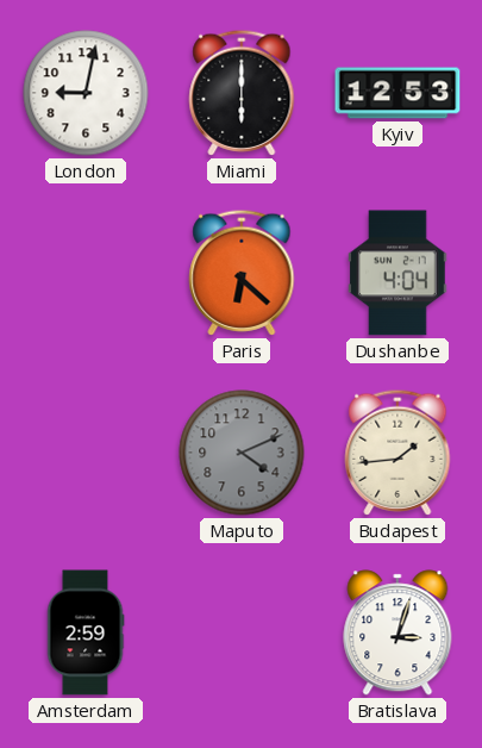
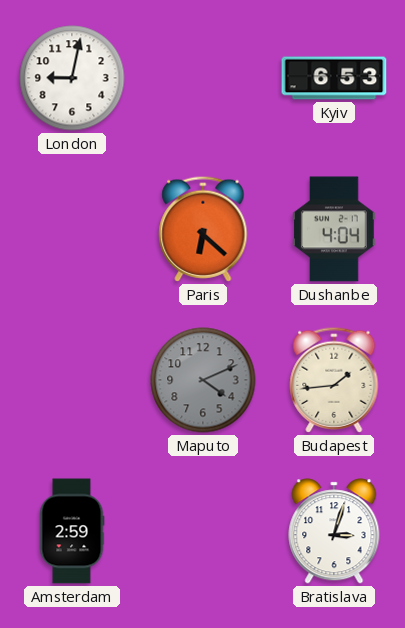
Miami: 6:00 -> none
Kyiv: 12:53 -> 6:53
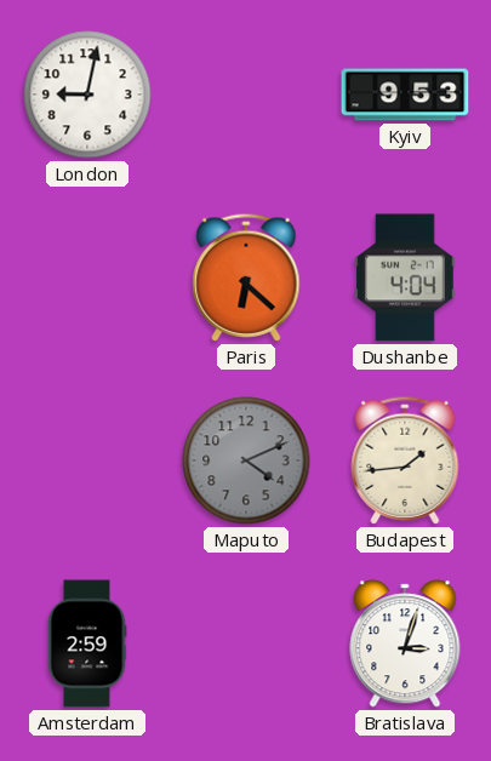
Kyiv: 6:53 -> 9:53
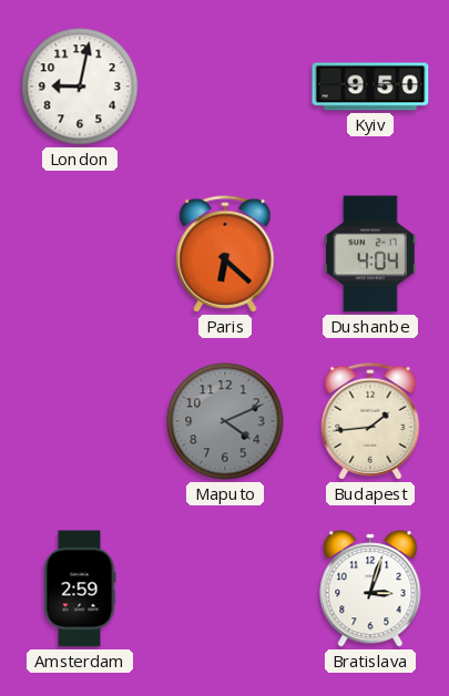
Kyiv: 9:53 -> 9:50
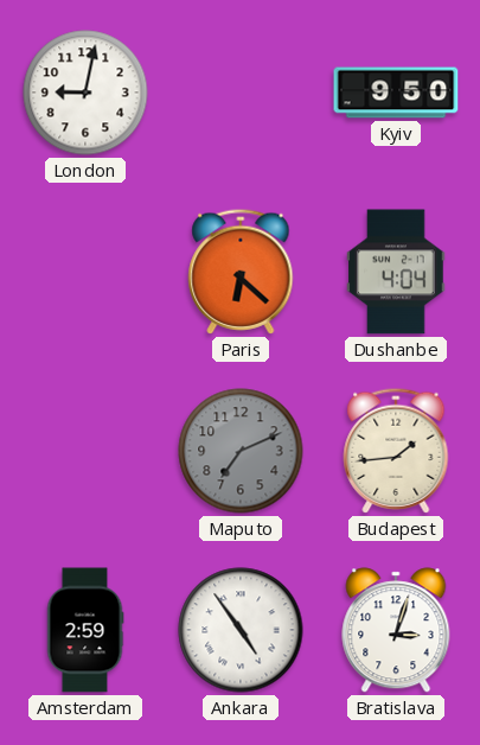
Maputo: 4:11 -> 7:11
Ankara: none -> 4:54
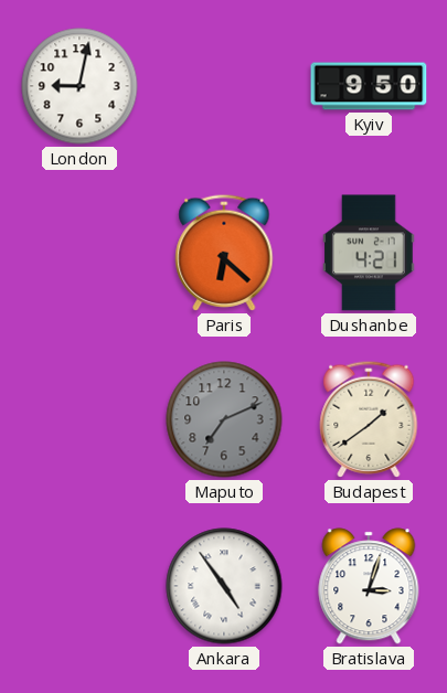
Dushanbe: 4:04 -> 4:21
Budapest: 1:44 -> 1:39
Amsterdam: 2:59 -> none
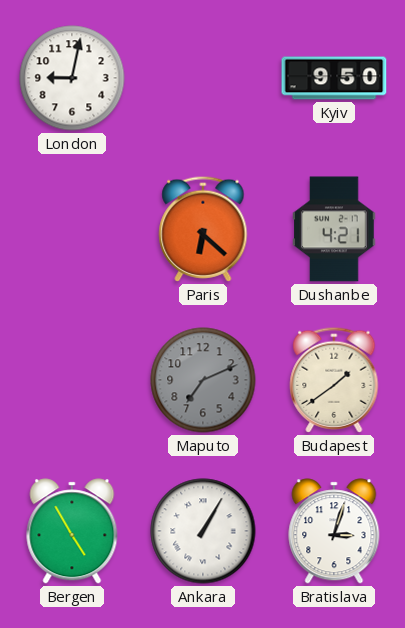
Bergen: none -> 4:55
Ankara: 4:54 -> 1:05
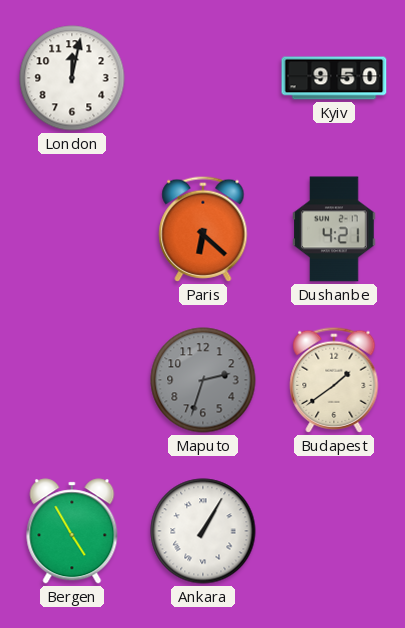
London: 9:02 -> 12:02
Maputo: 7:11 -> 2:33
Bratislava: 3:03 -> none
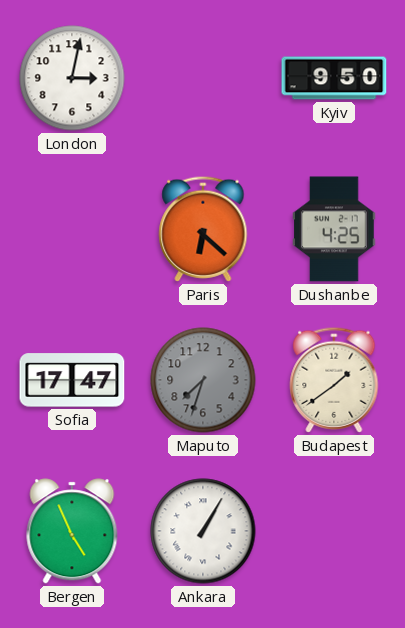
London: 12:02 -> 3:02
Dushanbe: 4:21 -> 4:25
Sofia: none -> 17:47
Maputo: 2:33 -> 7:33
Bergen: 4:55 -> 4:56
